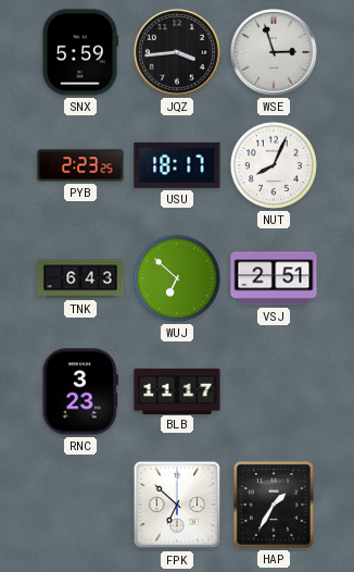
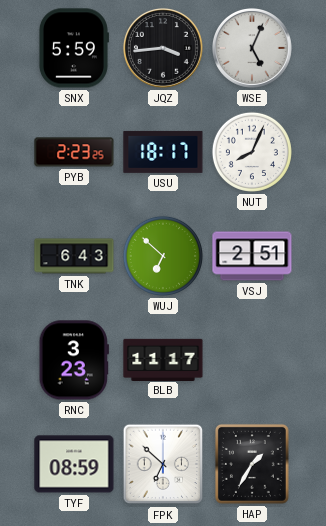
WSE: 2:57 -> 5:04
TYF: none -> 08:59
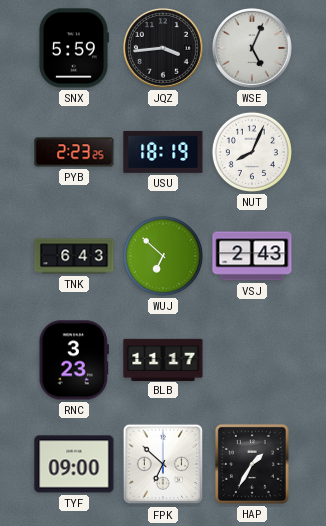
USU: 18:17 -> 18:19
VSJ: 2:51 -> 2:43
TYF: 08:59 -> 09:00
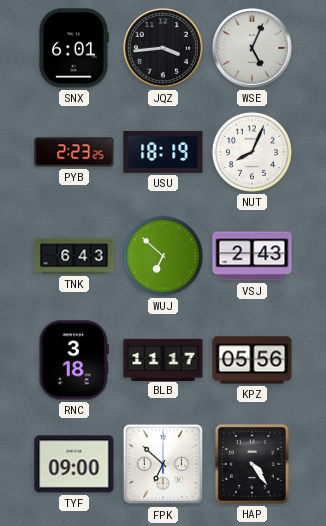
SNX: 5:59 -> 6:01
RNC: 3:23 -> 3:18
KPZ: none -> 05:56
HAP: 1:35 -> 4:24
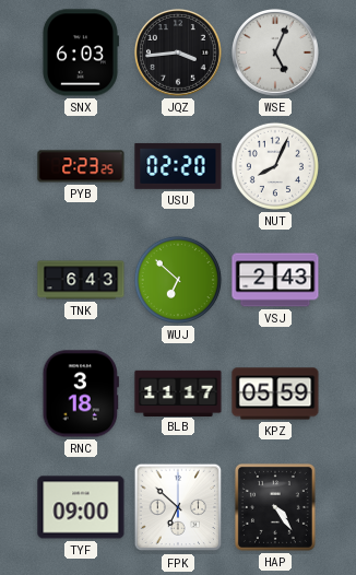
SNX: 6:01 -> 6:03
USU: 18:19 -> 02:20
KPZ: 05:56 -> 05:59
